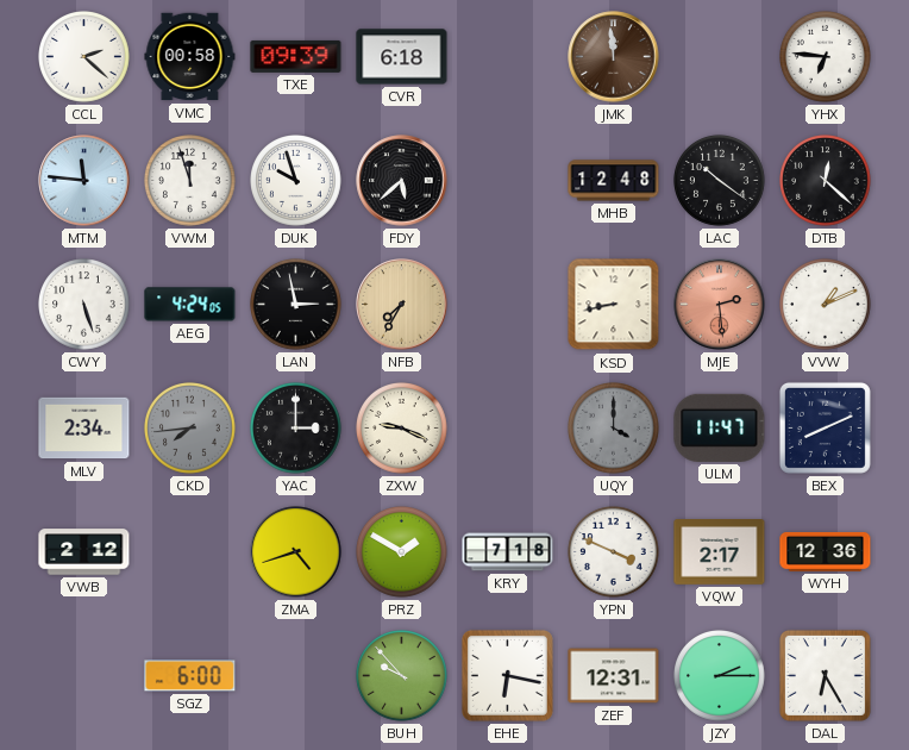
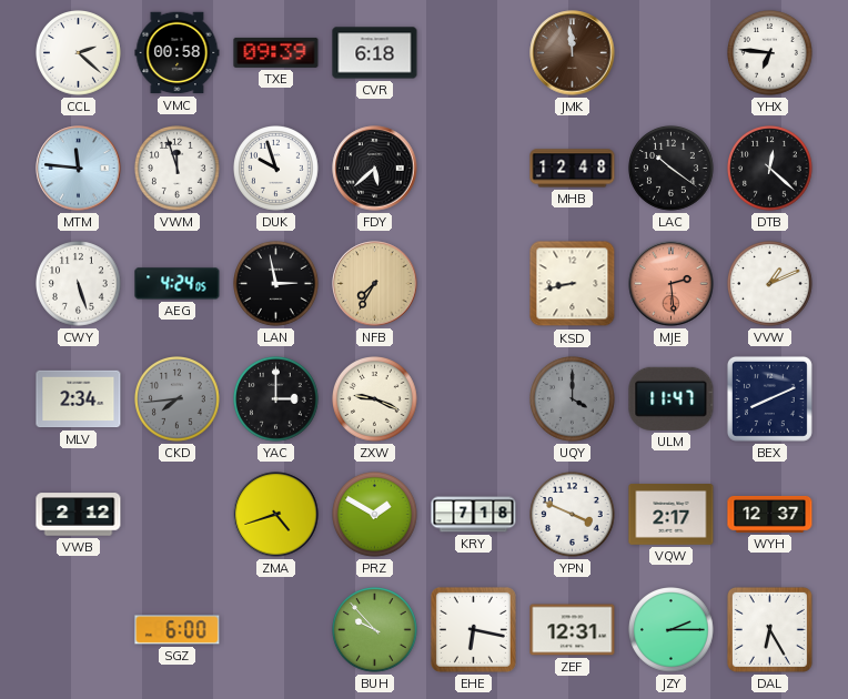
WYH: 12:36 -> 12:37
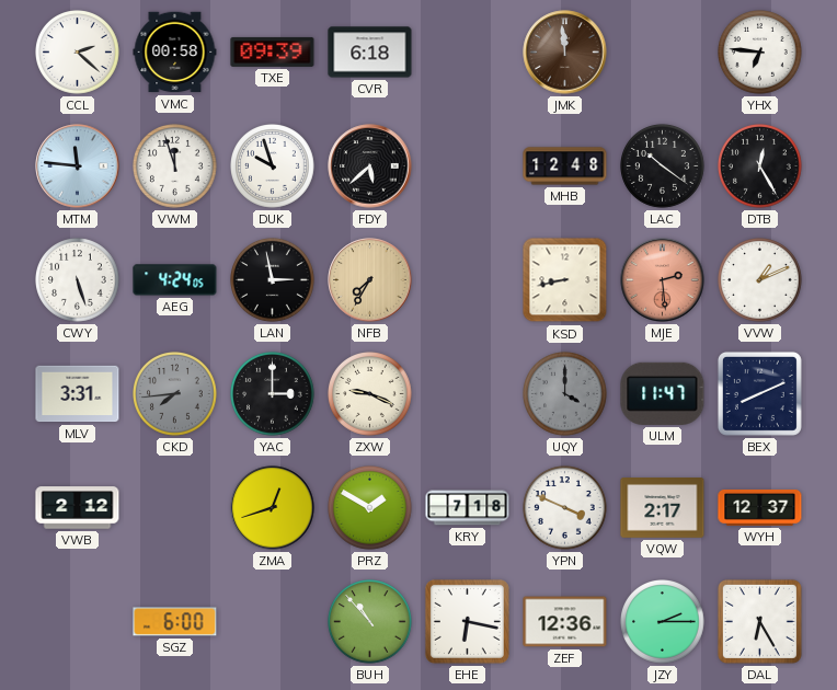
DTB: 12:22 -> 12:25
MLV: 2:34 -> 3:31
ZMA: 4:42 -> 12:42
BUH: 9:53 -> 10:53
ZEF: 12:31 -> 12:36
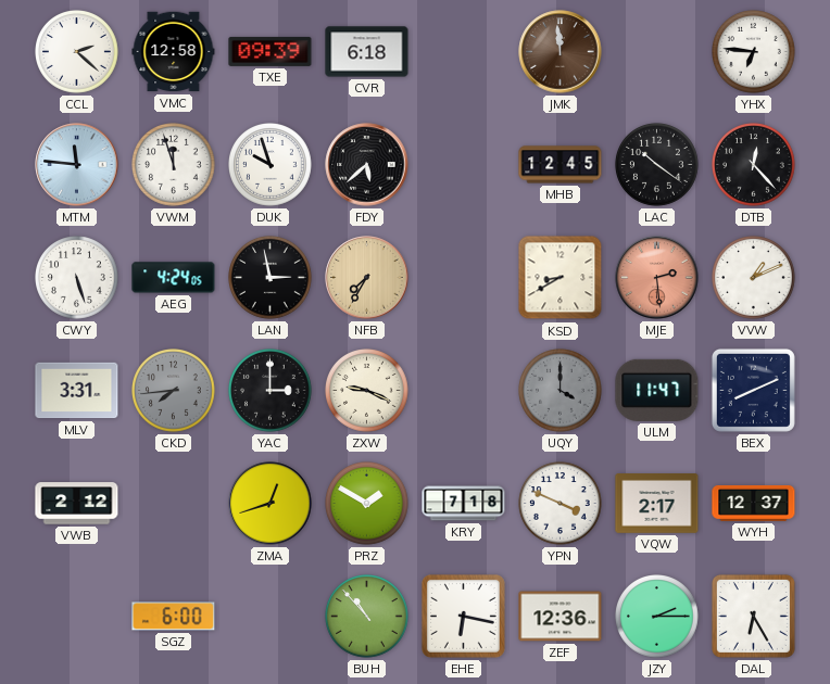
VMC: 00:58 -> 12:58
MHB: 12:48 -> 12:45
DTB: 12:25 -> 12:23
KSD: 8:43 -> 8:40
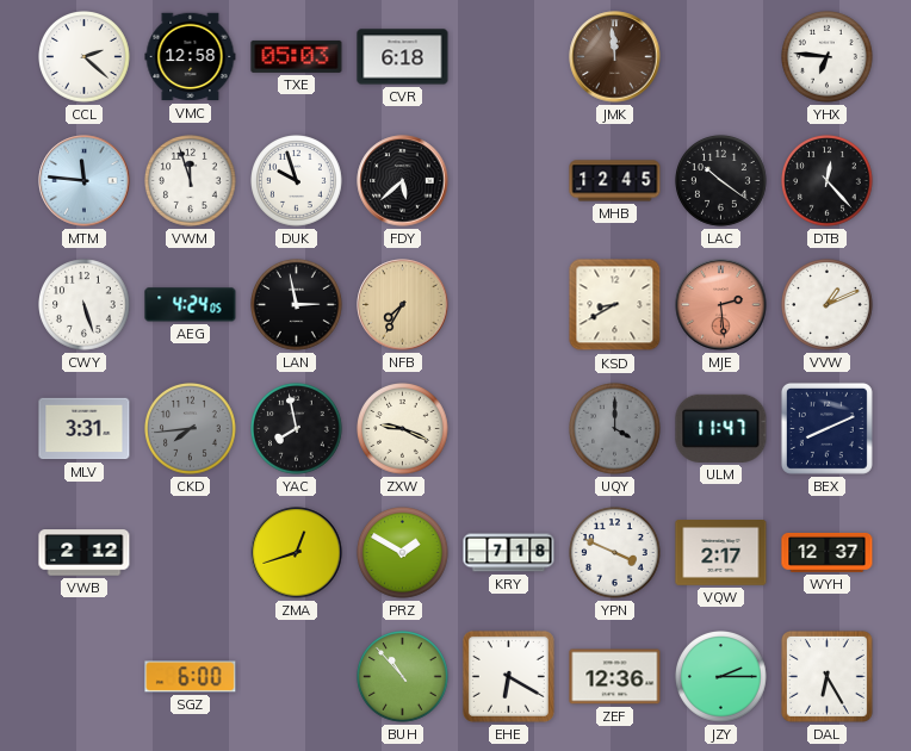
TXE: 09:39 -> 05:03
YAC: 3:00 -> 7:58
EHE: 6:17 -> 6:20
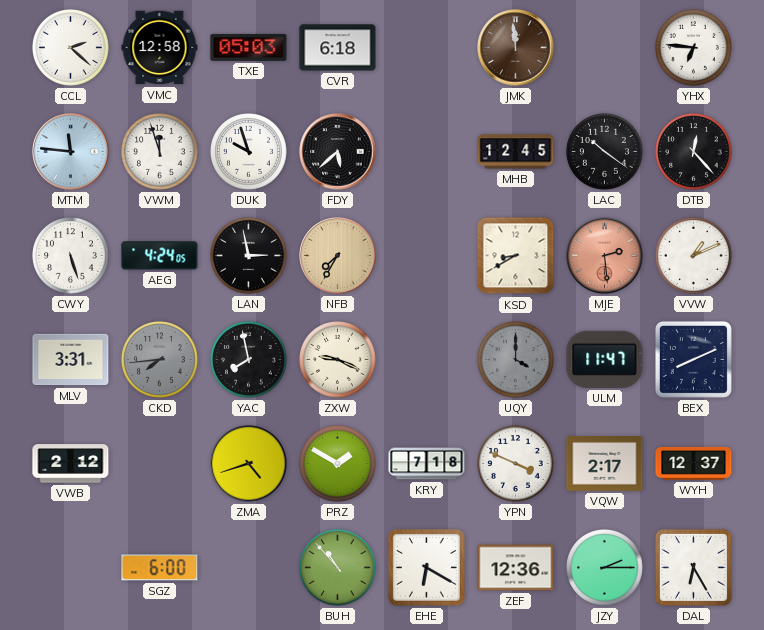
ZMA: 12:42 -> 4:42
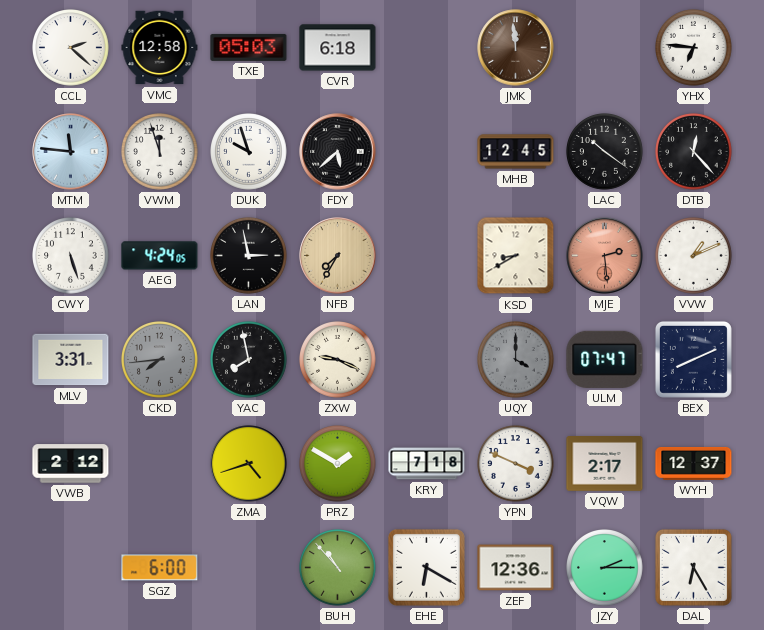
ULM: 11:47 -> 07:47
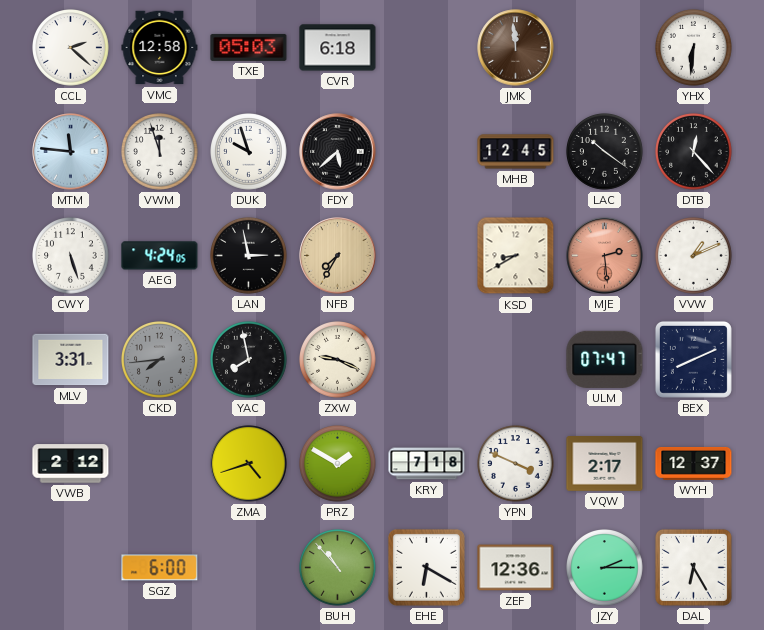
YHX: 6:46 -> 6:31
UQY: 4:00 -> none
